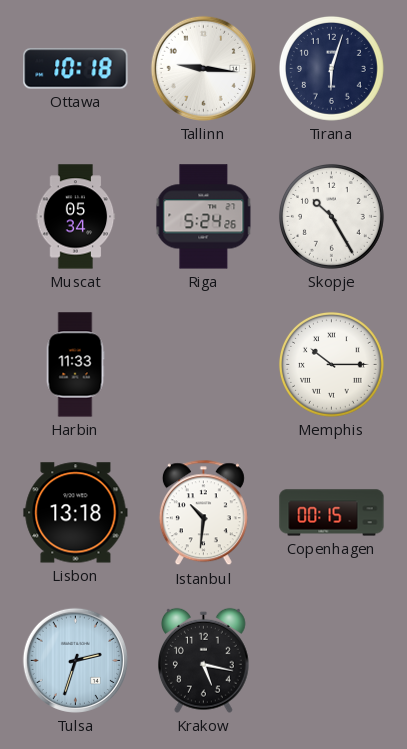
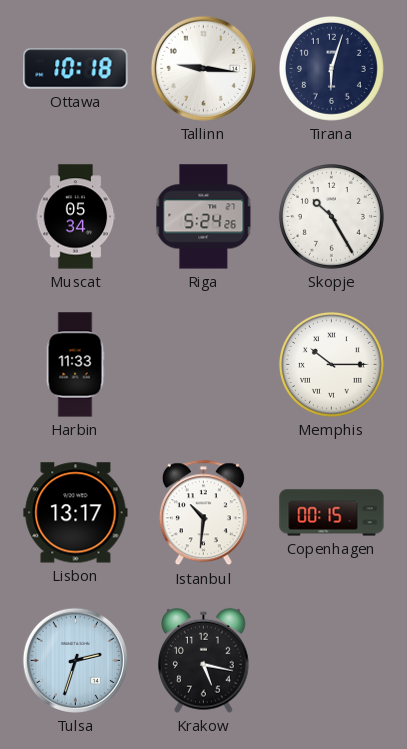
Lisbon: 13:18 -> 13:17
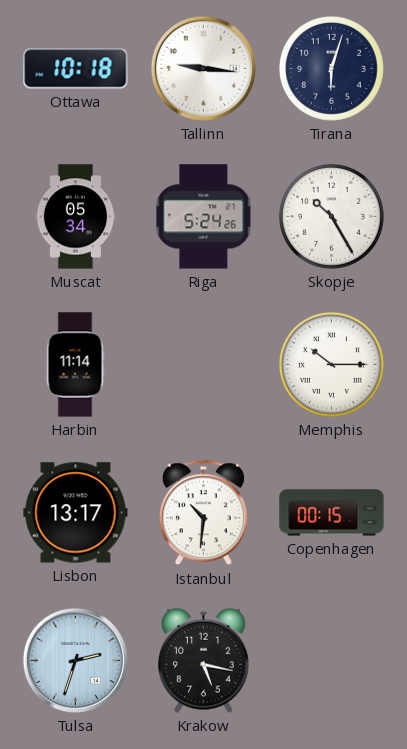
Harbin: 11:33 -> 11:14
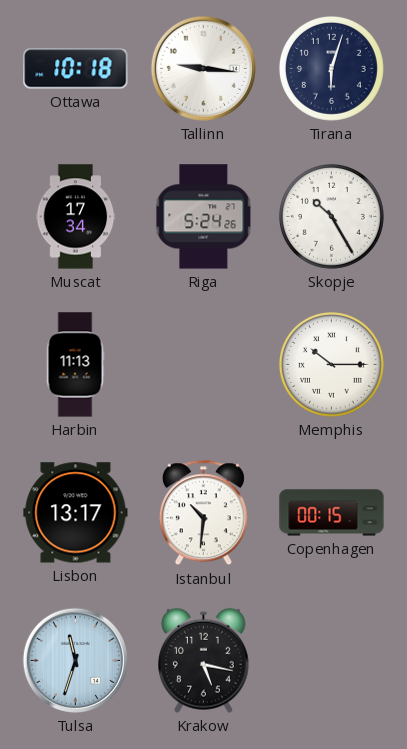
Muscat: 05:34 -> 17:34
Harbin: 11:14 -> 11:13
Tulsa: 2:33 -> 11:33
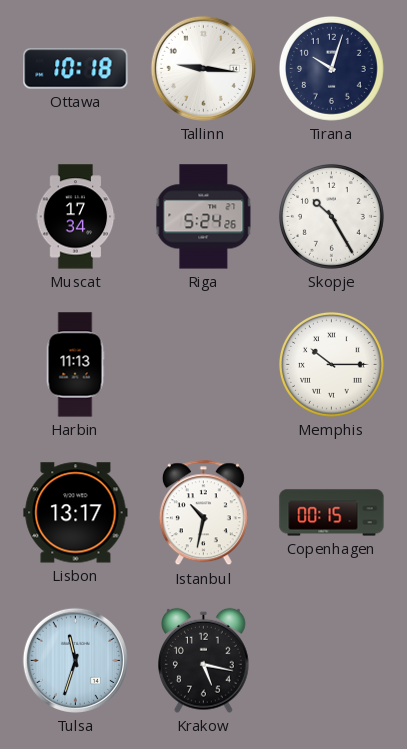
Tirana: 6:03 -> 10:03
Istanbul: 10:31 -> 10:32
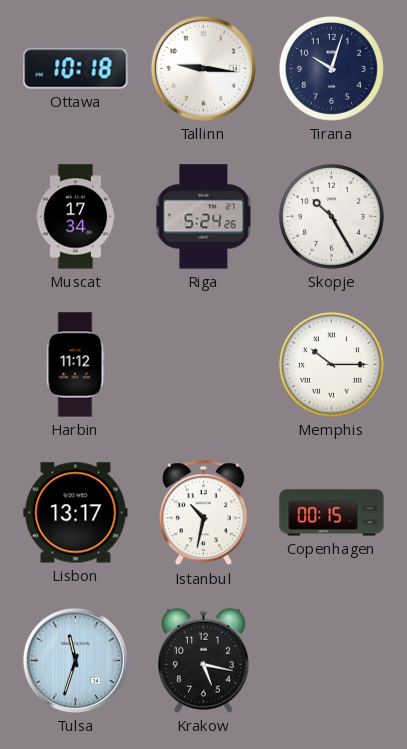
Harbin: 11:13 -> 11:12
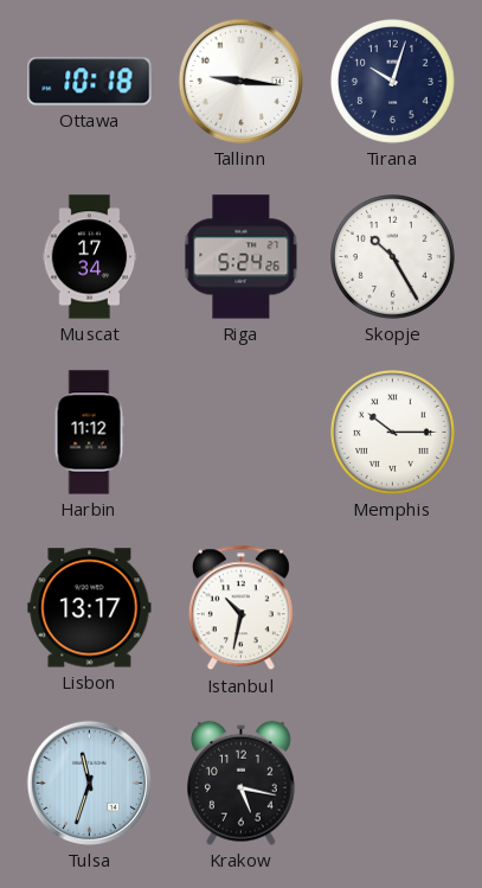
Copenhagen: 00:15 -> none
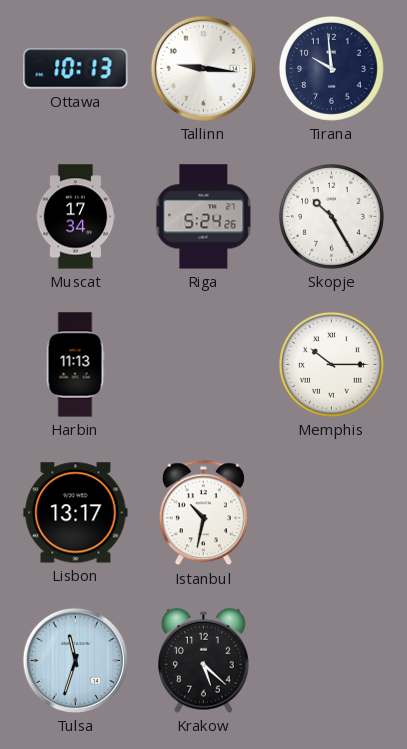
Ottawa: 10:18 -> 10:13
Tirana: 10:03 -> 9:59
Harbin: 11:12 -> 11:13
Krakow: 5:17 -> 5:22
